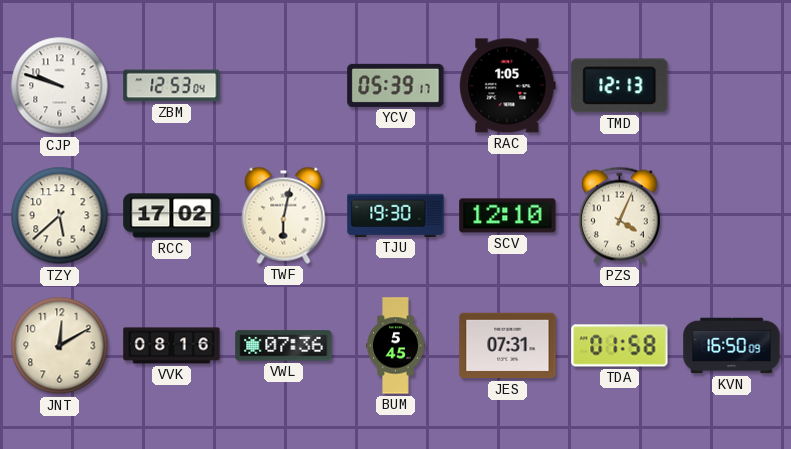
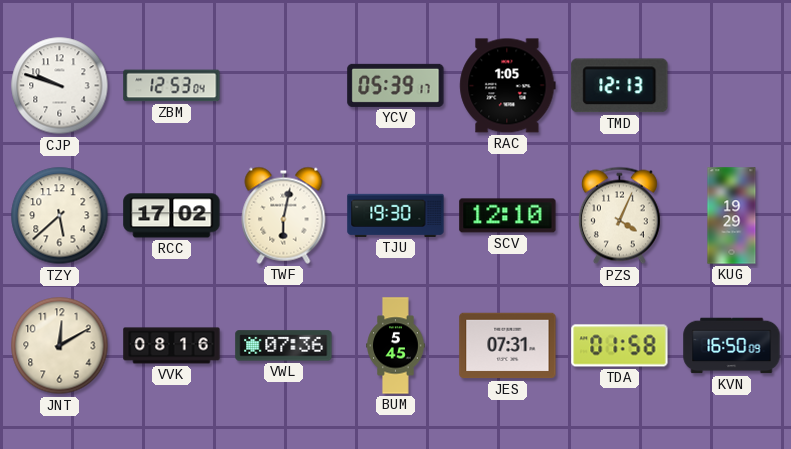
KUG: none -> 19:29
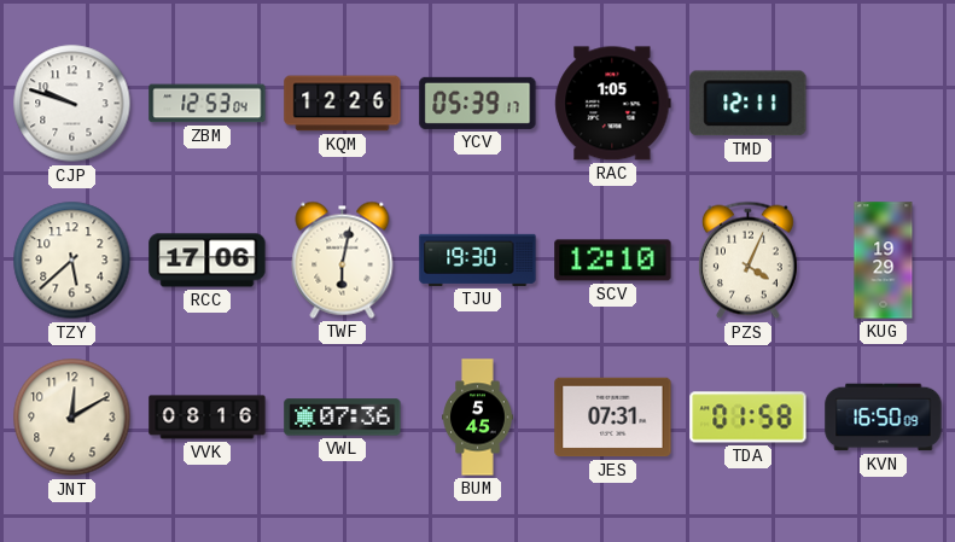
KQM: none -> 12:26
TMD: 12:13 -> 12:11
RCC: 17:02 -> 17:06
